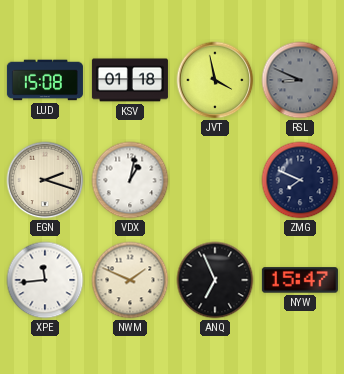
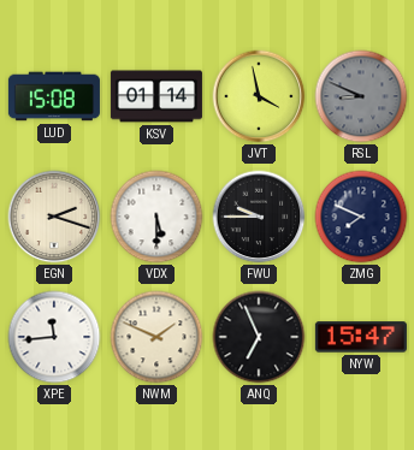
KSV: 01:18 -> 01:14
VDX: 1:02 -> 5:30
FWU: none -> 9:45
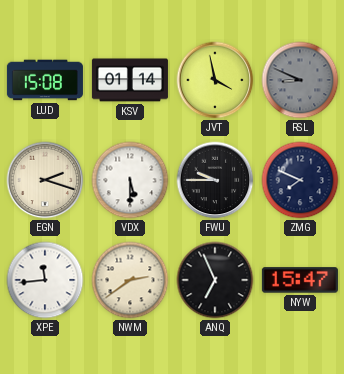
NWM: 1:49 -> 2:39
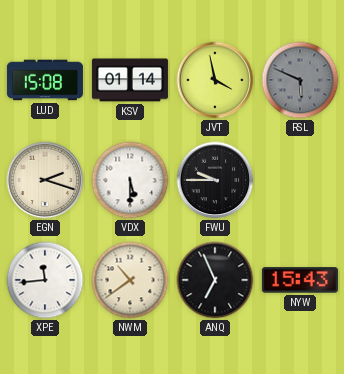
RSL: 8:49 -> 5:49
ZMG: 7:49 -> none
NWM: 2:39 -> 10:39
NYW: 15:47 -> 15:43
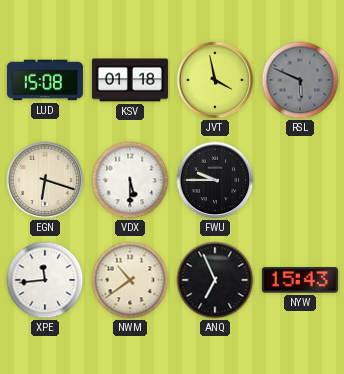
KSV: 01:14 -> 01:18
EGN: 2:18 -> 6:18
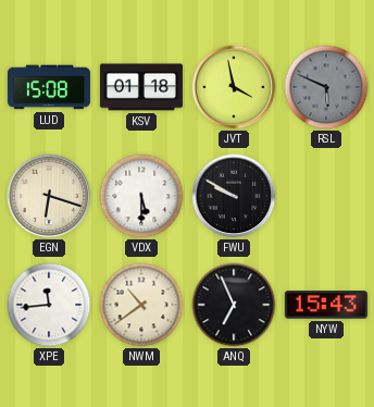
FWU: 9:45 -> 9:50
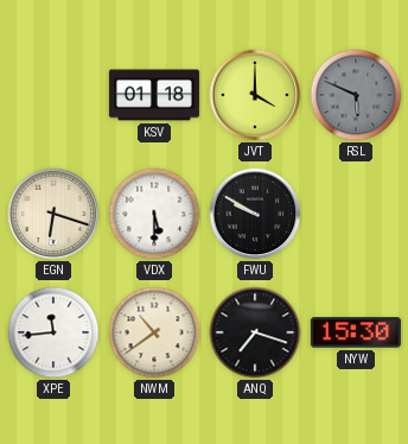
LUD: 15:08 -> none
JVT: 3:58 -> 4:00
ANQ: 6:56 -> 7:18
NYW: 15:43 -> 15:30
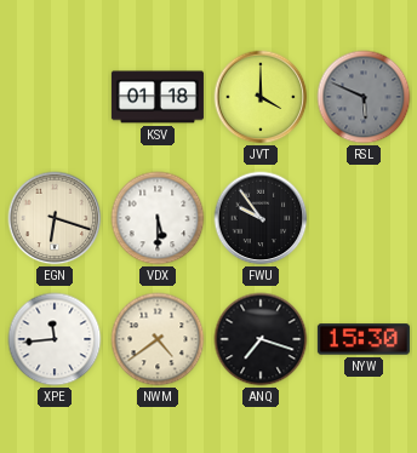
FWU: 9:50 -> 9:54
NWM: 10:39 -> 4:39
